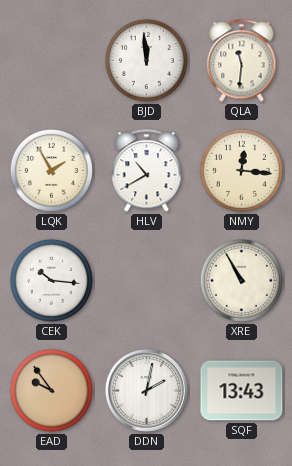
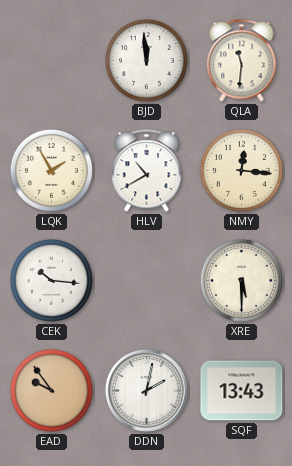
XRE: 10:55 -> 5:30
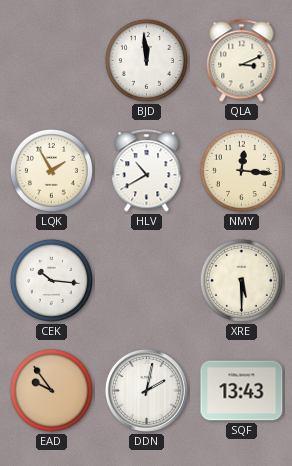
QLA: 11:31 -> 3:11
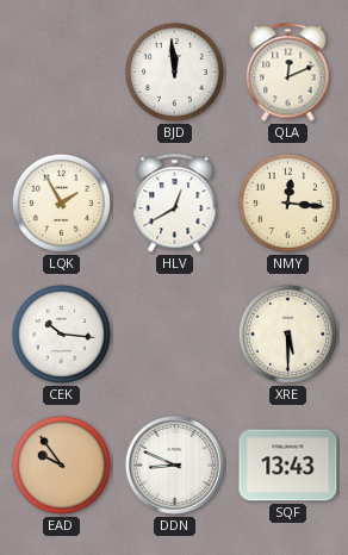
QLA: 3:11 -> 12:11
HLV: 10:40 -> 12:40
DDN: 2:02 -> 8:49
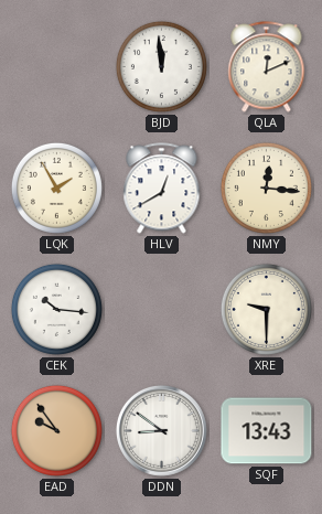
XRE: 5:30 -> 9:30
DDN: 8:49 -> 8:51
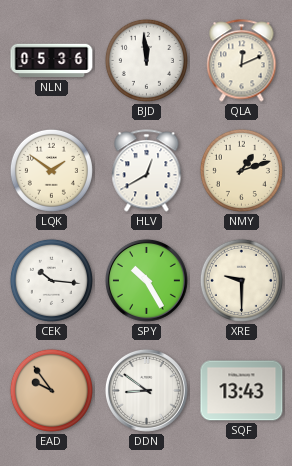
NLN: none -> 05:36
LQK: 1:55 -> 1:51
NMY: 12:16 -> 1:12
SPY: none -> 10:25
